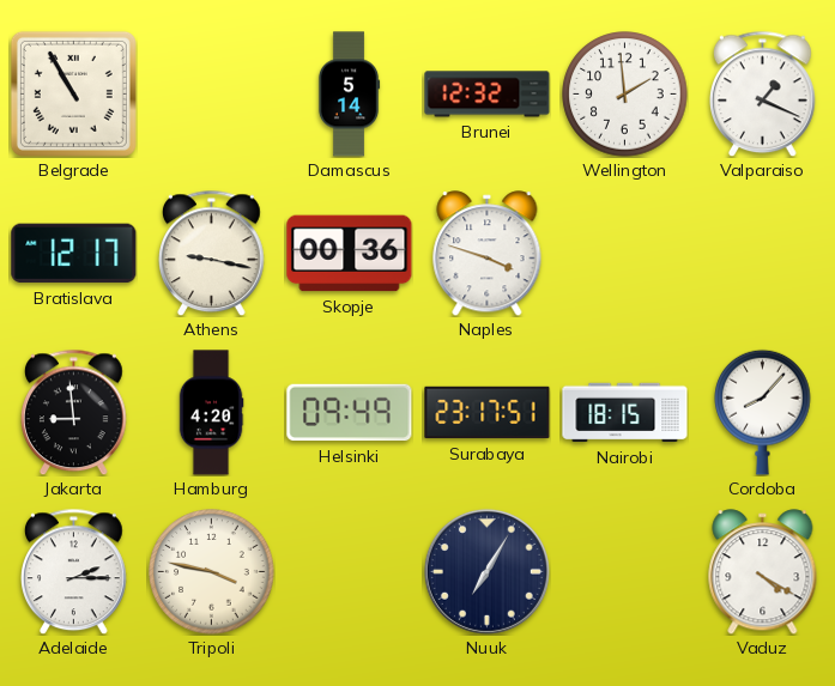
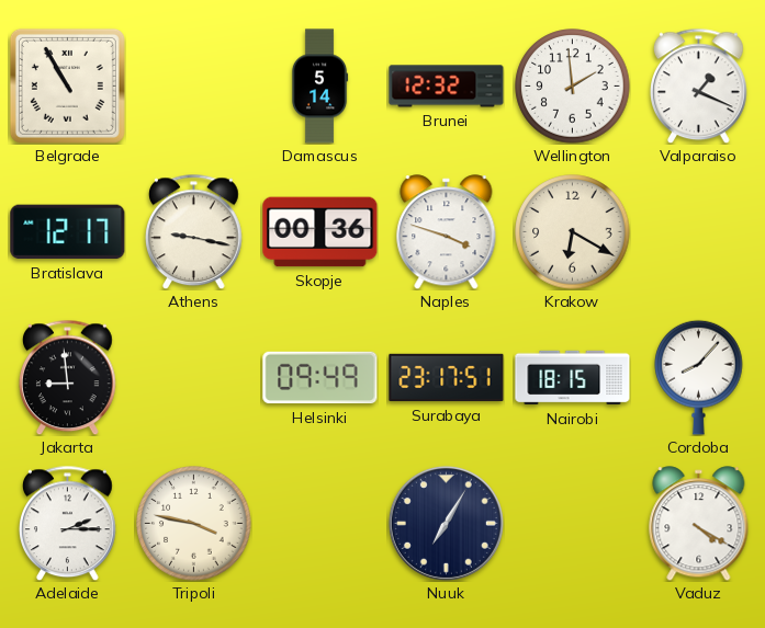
Krakow: none -> 6:20
Hamburg: 4:20 -> none
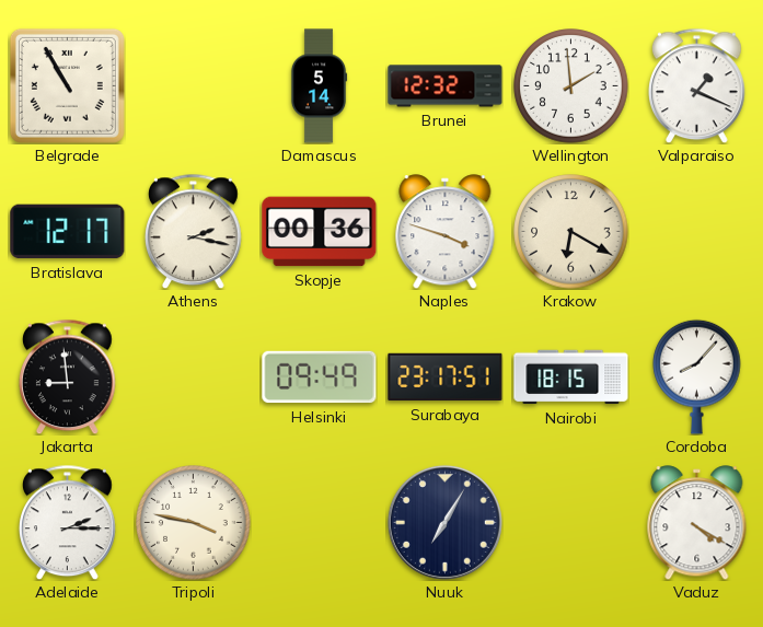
Athens: 9:17 -> 2:17
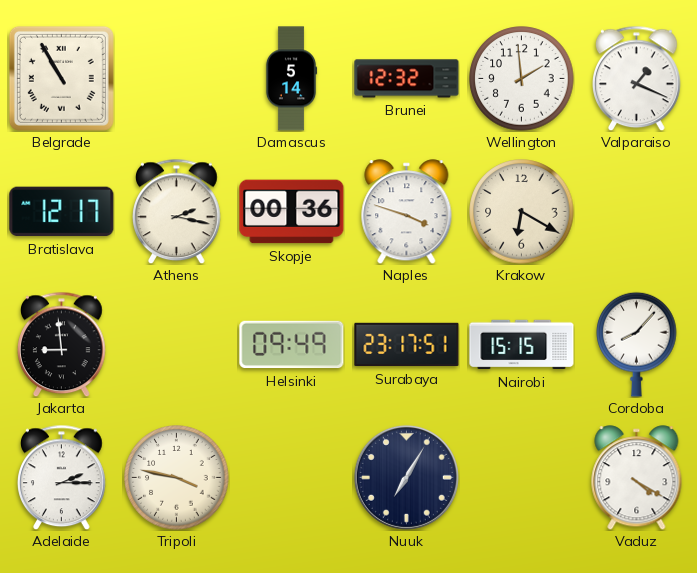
Nairobi: 18:15 -> 15:15
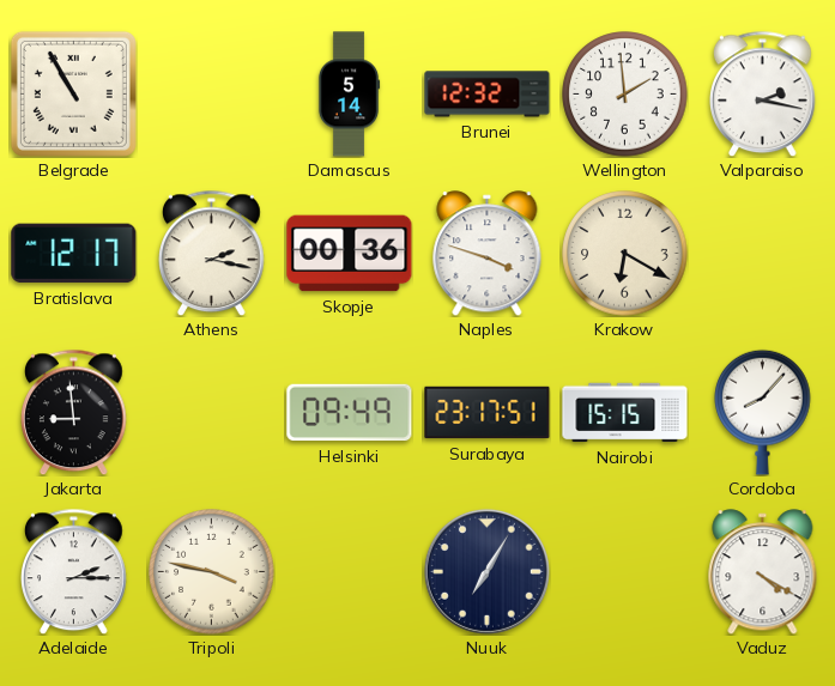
Valparaiso: 1:19 -> 2:17
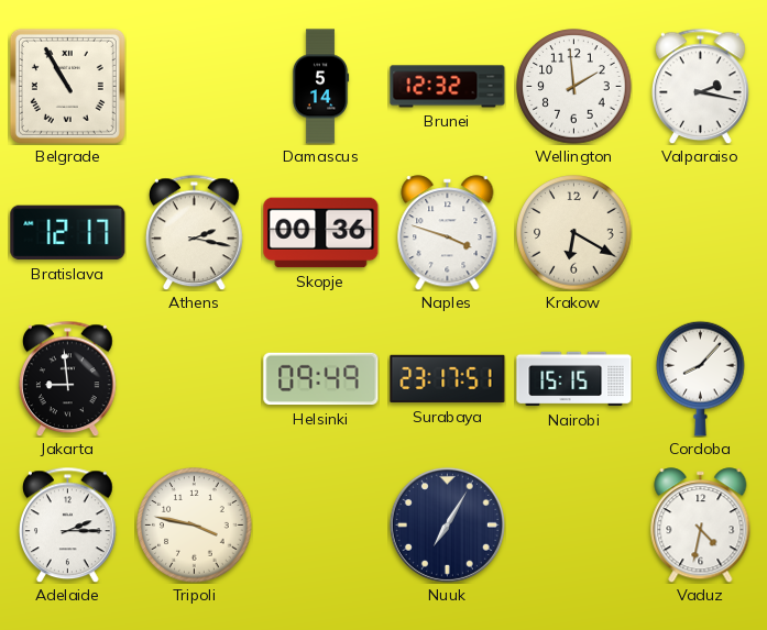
Vaduz: 4:20 -> 4:32
